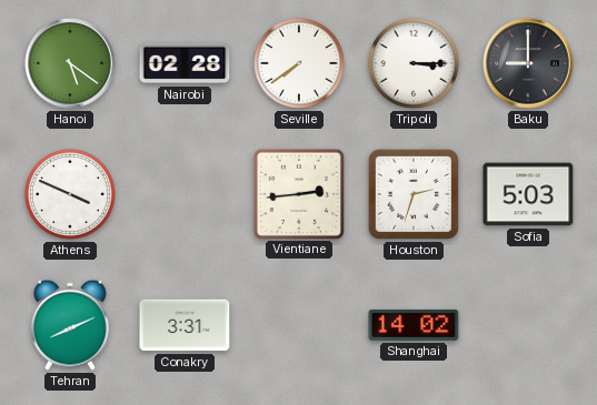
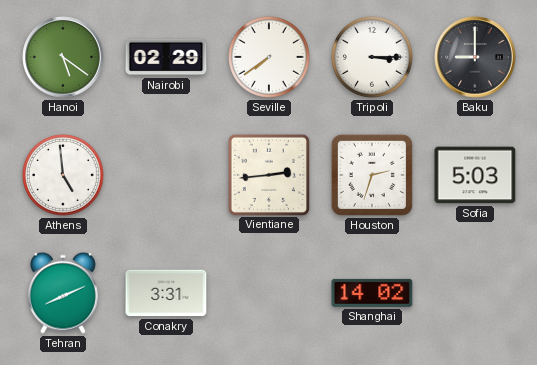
Nairobi: 02:28 -> 02:29
Athens: 3:49 -> 4:59
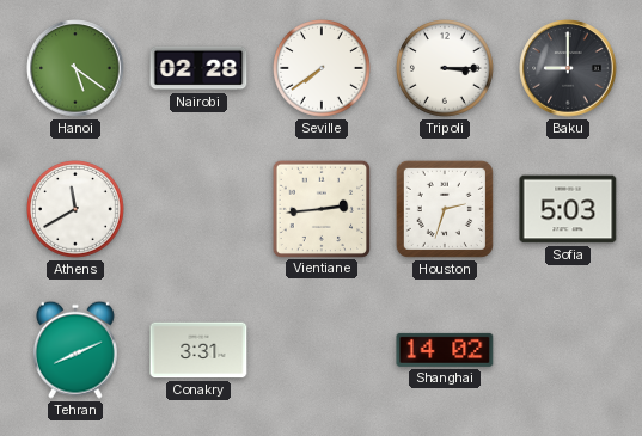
Nairobi: 02:29 -> 02:28
Athens: 4:59 -> 11:40
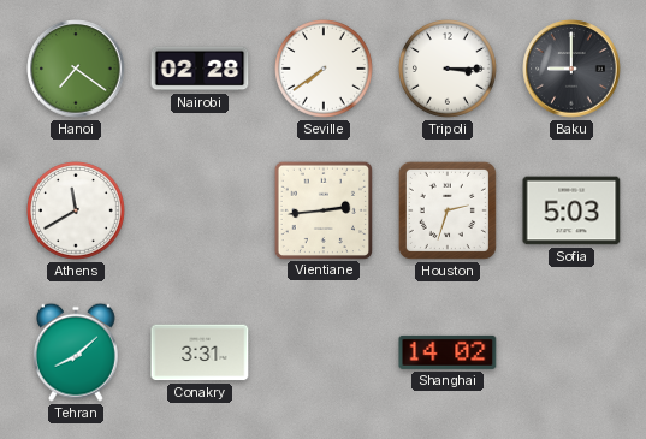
Hanoi: 5:21 -> 7:21
Tehran: 8:11 -> 8:08
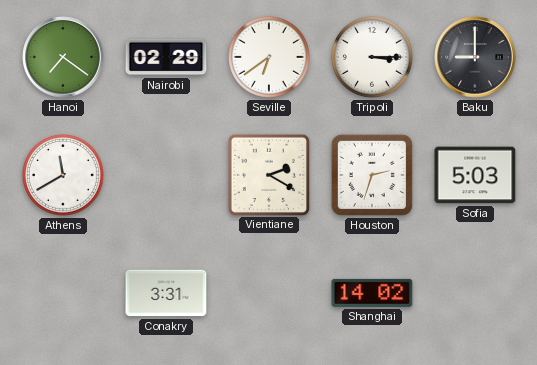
Nairobi: 02:28 -> 02:29
Seville: 7:39 -> 6:39
Vientiane: 2:44 -> 2:20
Tehran: 8:08 -> none
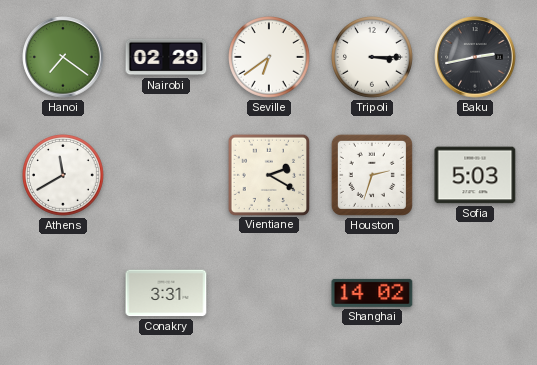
Baku: 9:00 -> 2:43
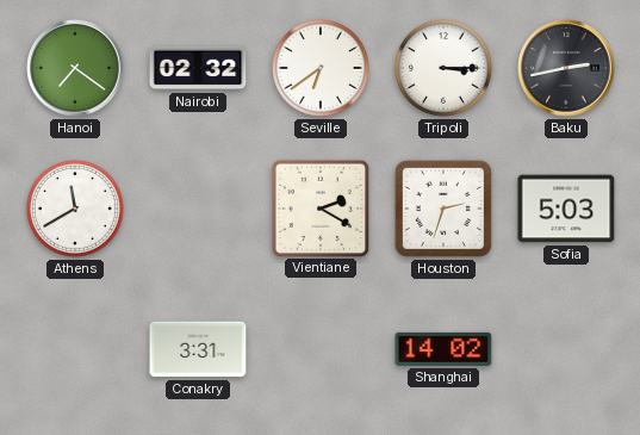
Nairobi: 02:29 -> 02:32
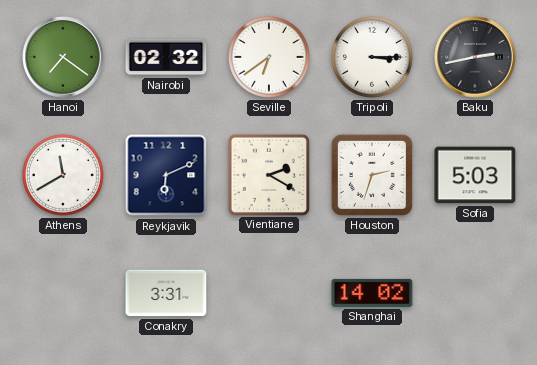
Reykjavik: none -> 6:11
